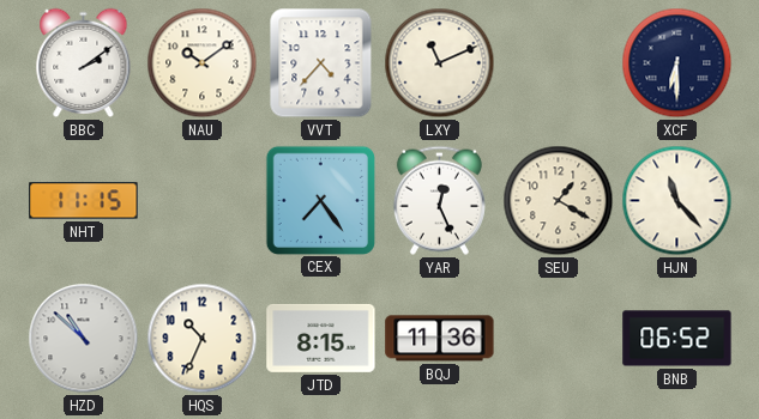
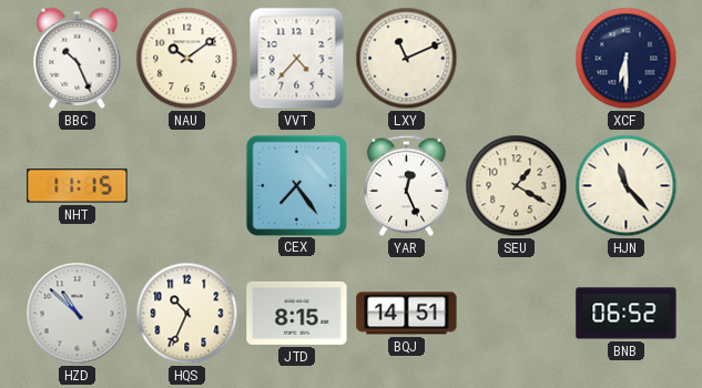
BBC: 2:09 -> 10:26
BQJ: 11:36 -> 14:51
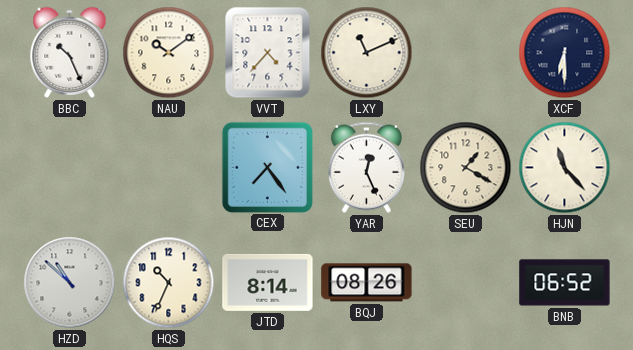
NHT: 11:15 -> none
JTD: 8:15 -> 8:14
BQJ: 14:51 -> 08:26
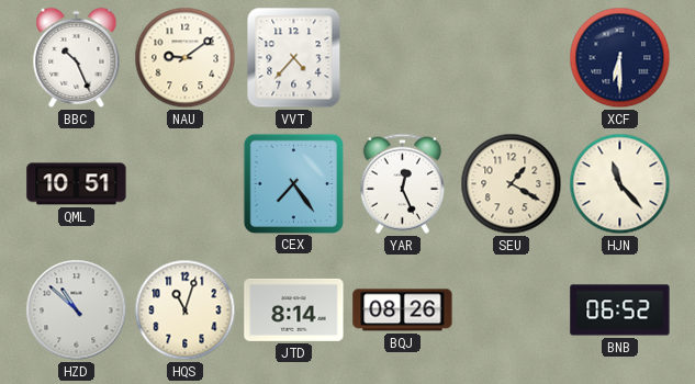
NAU: 10:09 -> 9:09
LXY: 11:11 -> none
QML: none -> 10:51
HQS: 10:34 -> 11:03
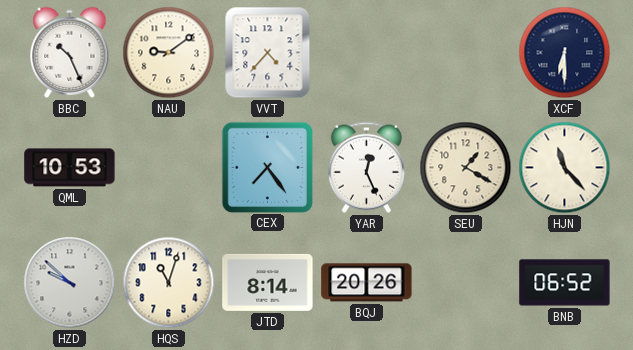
QML: 10:51 -> 10:53
HZD: 10:52 -> 9:52
BQJ: 08:26 -> 20:26
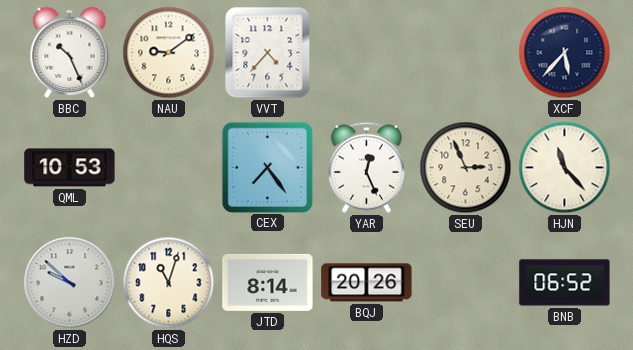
XCF: 6:30 -> 5:37
SEU: 1:20 -> 2:56
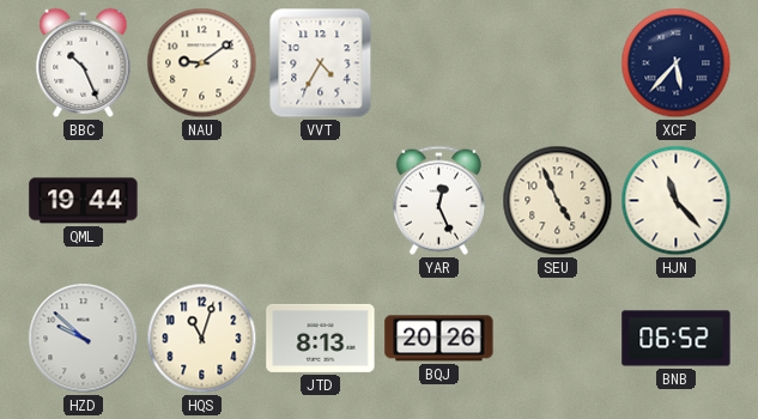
VVT: 4:37 -> 4:35
QML: 10:53 -> 19:44
CEX: 7:24 -> none
SEU: 2:56 -> 4:56
JTD: 8:14 -> 8:13
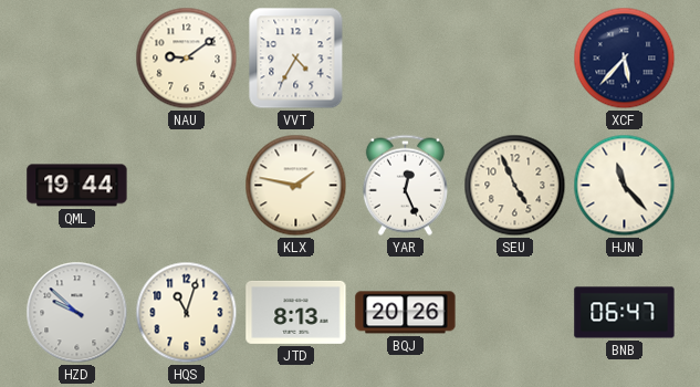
BBC: 10:26 -> none
KLX: none -> 1:47
BNB: 06:52 -> 06:47
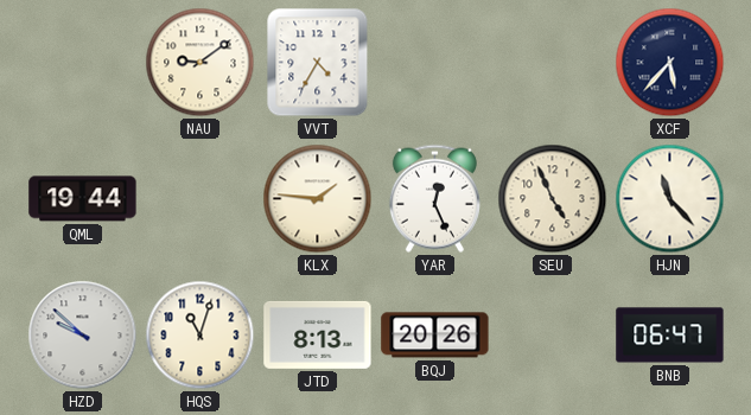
KLX: 1:47 -> 1:46
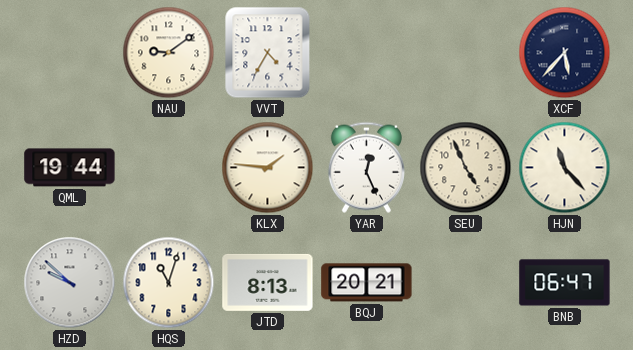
BQJ: 20:26 -> 20:21
